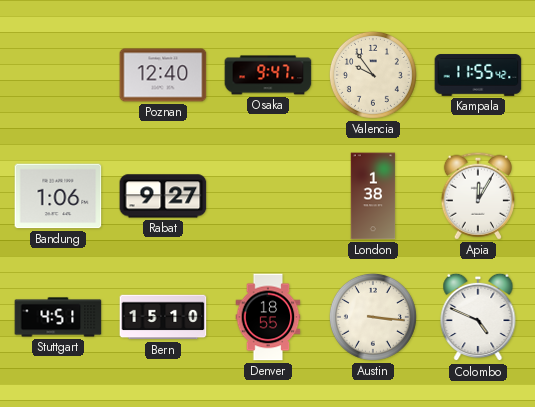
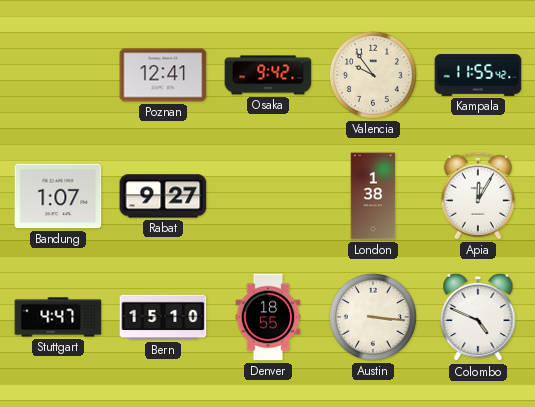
Poznan: 12:40 -> 12:41
Osaka: 9:47 -> 9:42
Bandung: 1:06 -> 1:07
Stuttgart: 4:51 -> 4:47
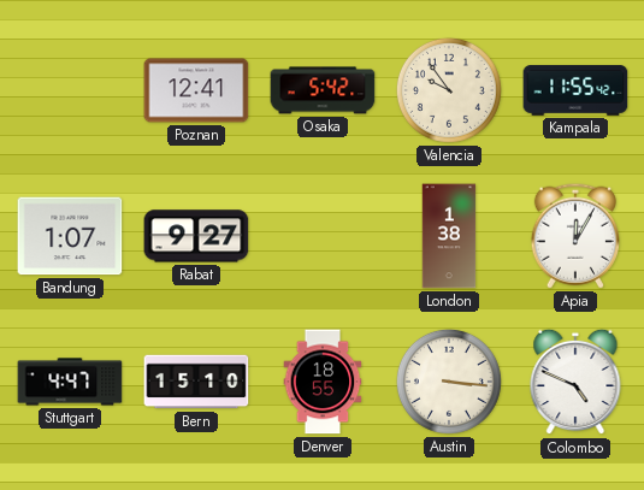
Osaka: 9:42 -> 5:42
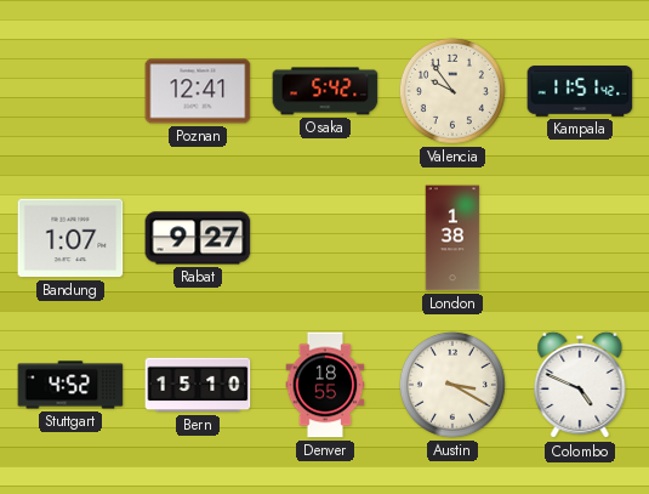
Kampala: 11:55 -> 11:51
Apia: 12:05 -> none
Stuttgart: 4:47 -> 4:52
Austin: 3:16 -> 3:20
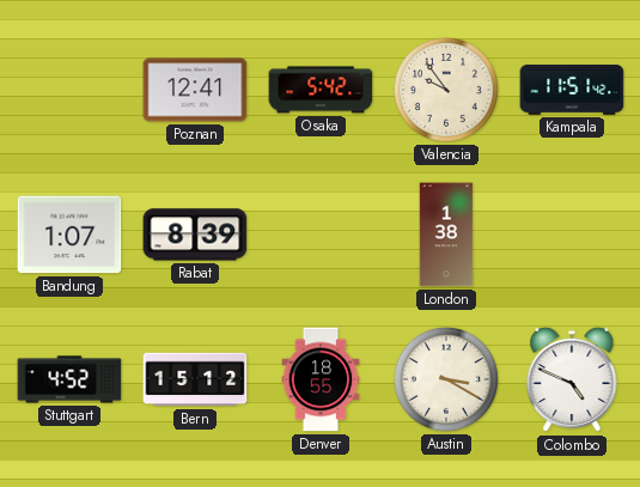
Rabat: 9:27 -> 8:39
Bern: 15:10 -> 15:12
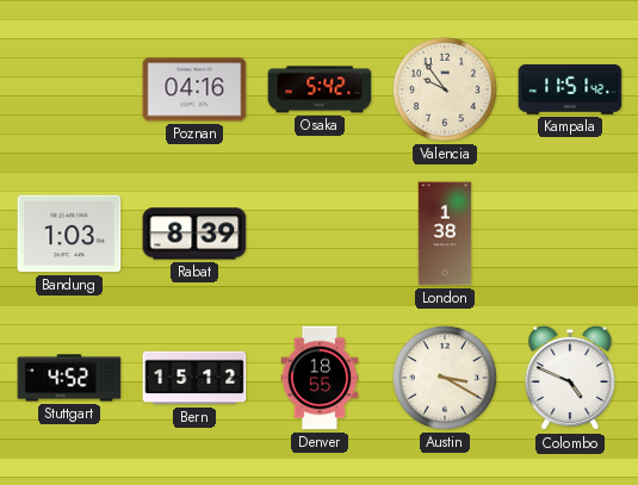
Poznan: 12:41 -> 04:16
Bandung: 1:07 -> 1:03
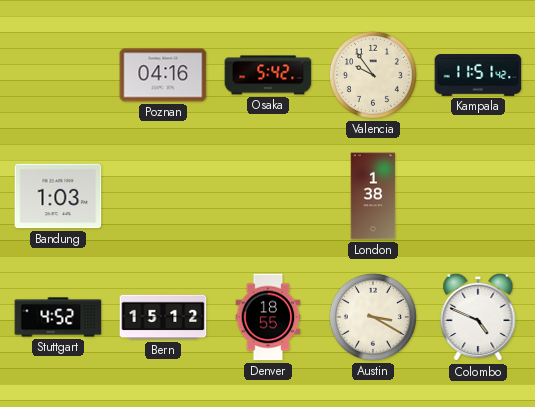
Rabat: 8:39 -> none
